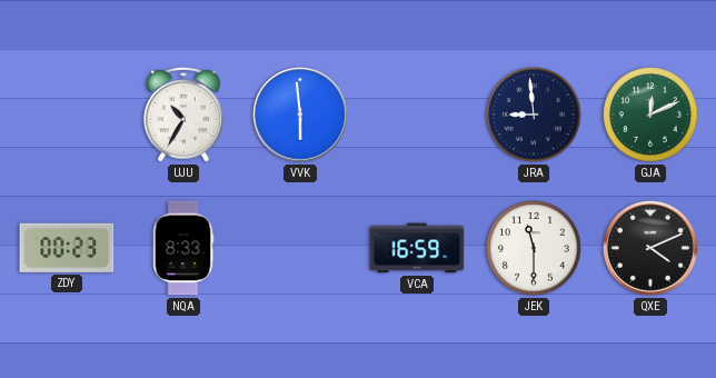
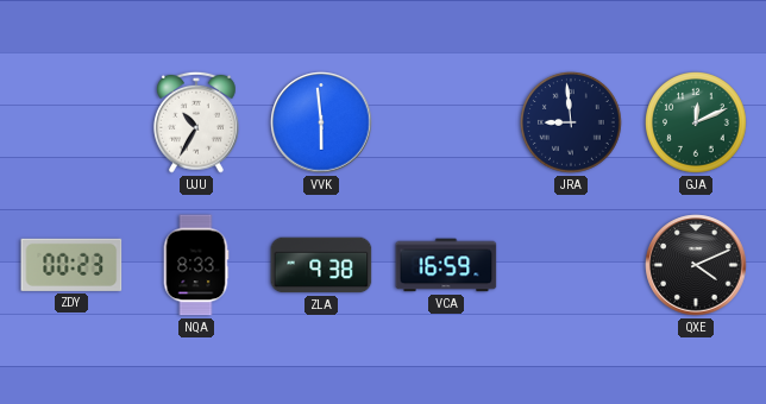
ZLA: none -> 9:38
JEK: 11:30 -> none
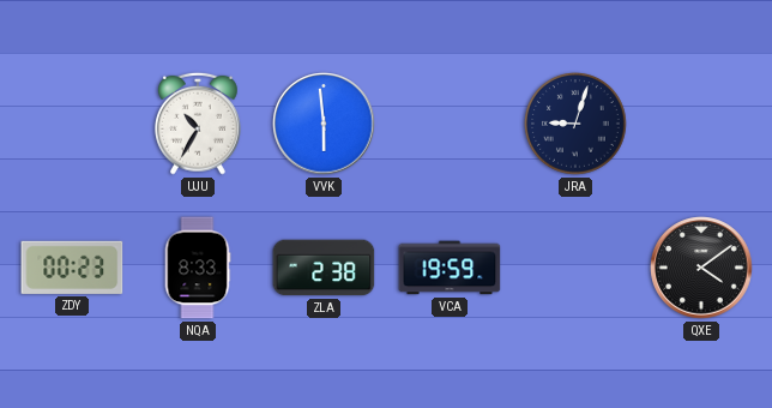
JRA: 8:59 -> 9:03
GJA: 12:11 -> none
ZLA: 9:38 -> 2:38
VCA: 16:59 -> 19:59
QXE: 4:11 -> 4:09
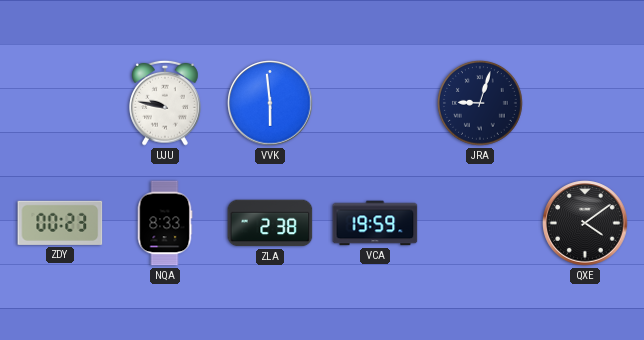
UJU: 10:35 -> 9:47
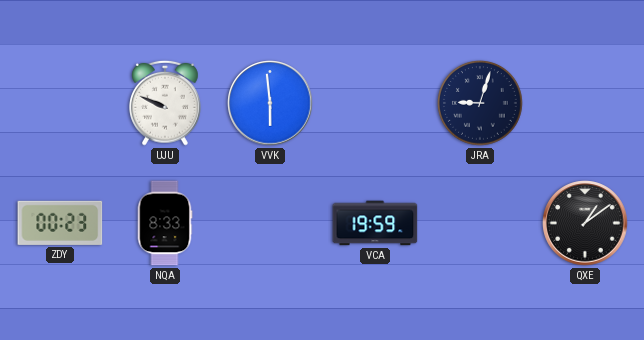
UJU: 9:47 -> 9:49
ZLA: 2:38 -> none
QXE: 4:09 -> 1:09
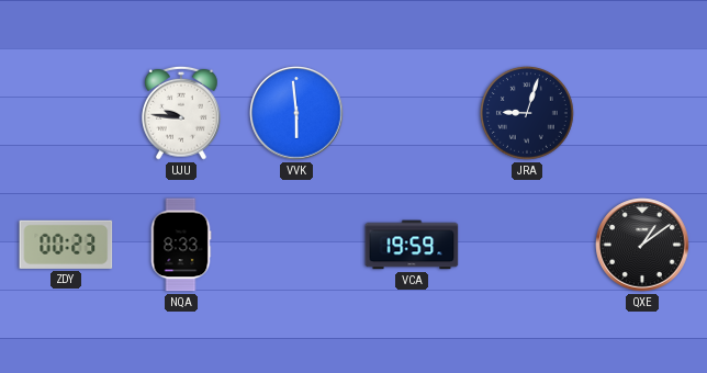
UJU: 9:49 -> 9:46
